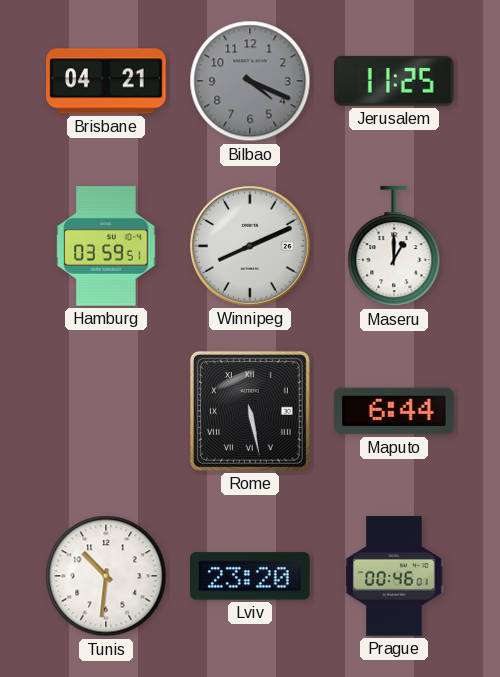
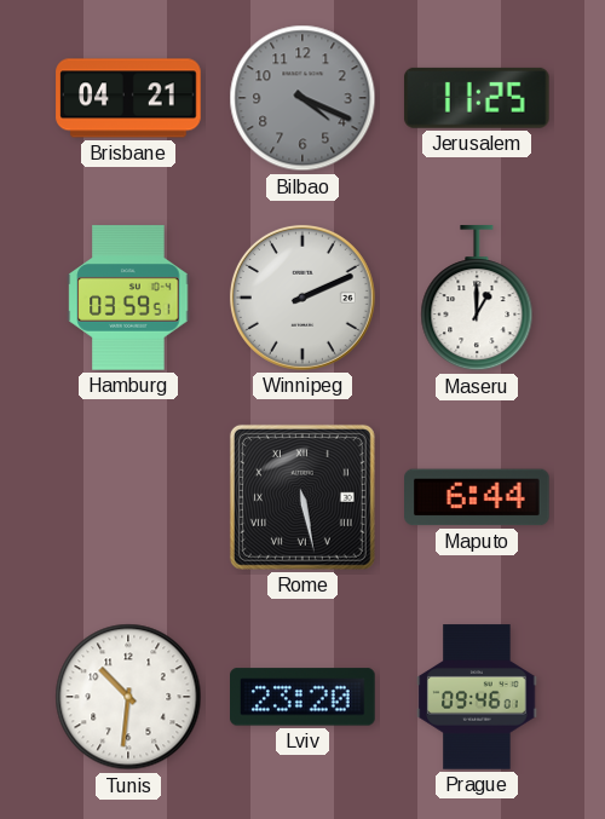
Winnipeg: 8:11 -> 2:11
Prague: 00:46 -> 09:46
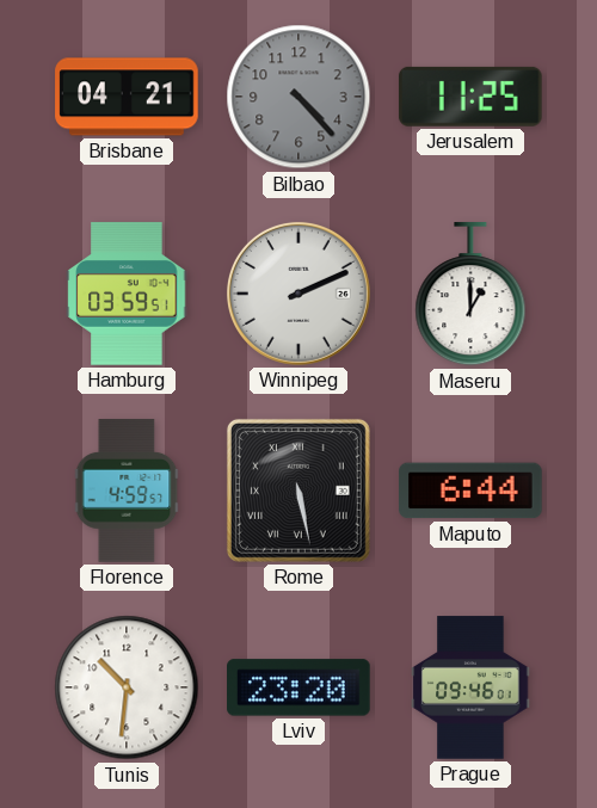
Bilbao: 4:19 -> 4:23
Florence: none -> 4:59
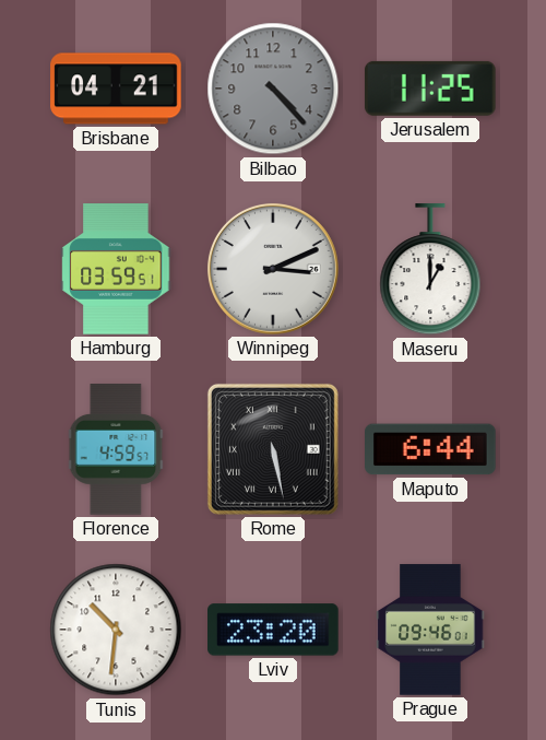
Winnipeg: 2:11 -> 3:11
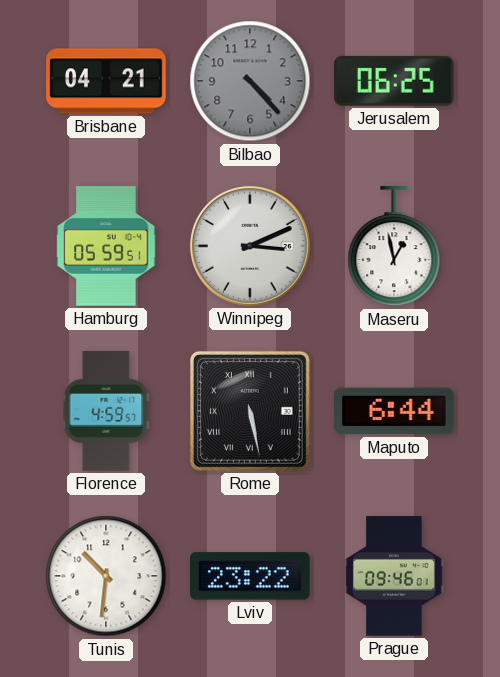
Jerusalem: 11:25 -> 06:25
Hamburg: 03:59 -> 05:59
Maseru: 1:00 -> 12:58
Lviv: 23:20 -> 23:22
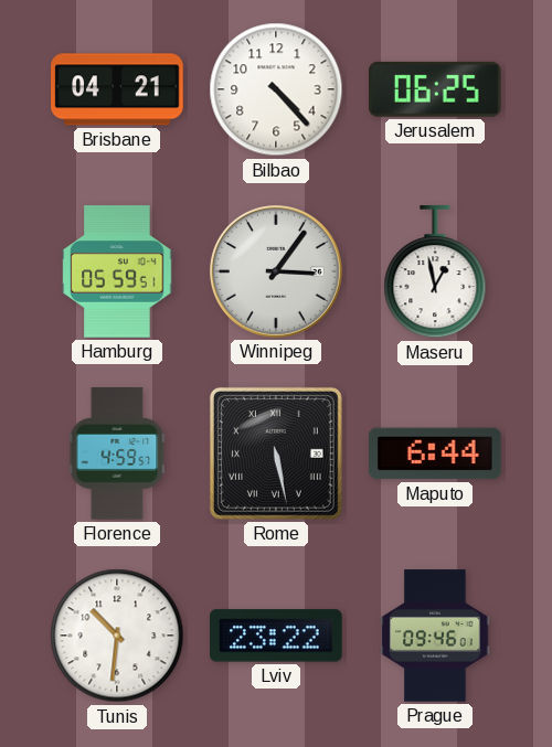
Bilbao dial: grey -> white
Winnipeg: 3:11 -> 3:06
